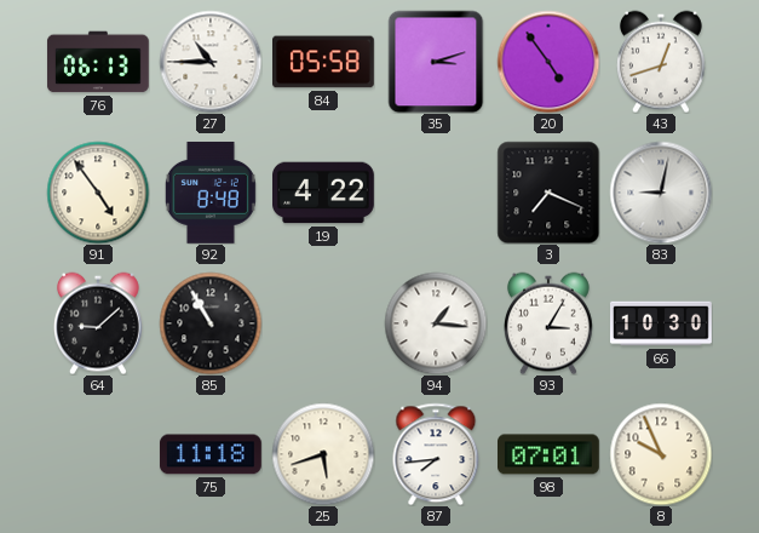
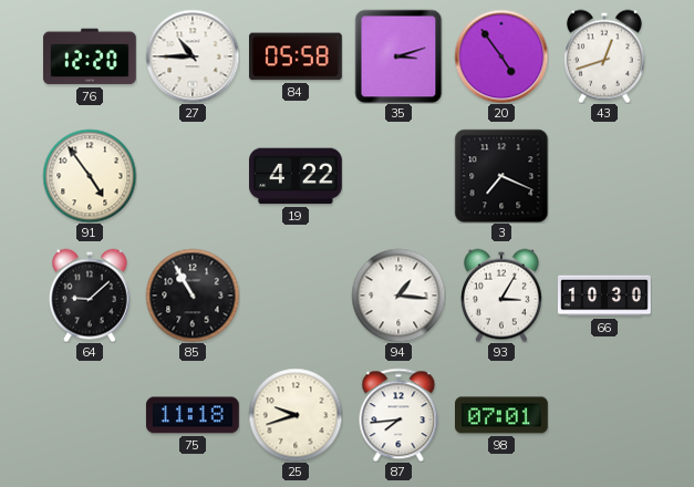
76: 06:13 -> 12:20
92: 8:48 -> none
83: 9:02 -> none
25: 5:42 -> 9:42
8: 9:56 -> none
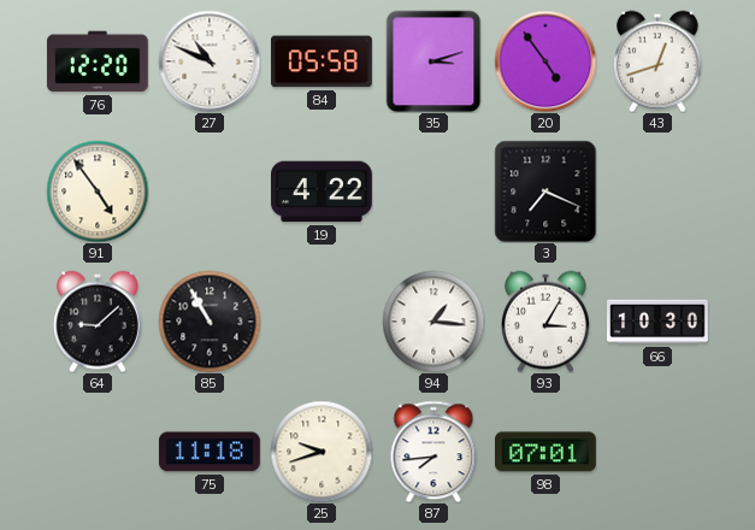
27: 10:45 -> 10:49
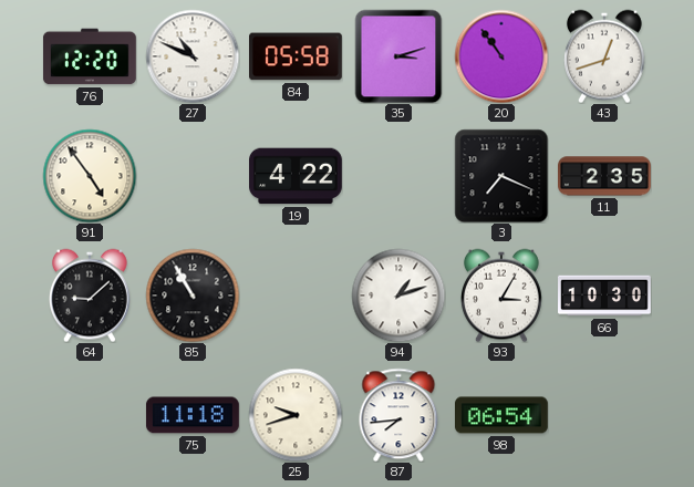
20: 4:54 -> 10:54
11: none -> 2:35
94: 1:16 -> 1:12
98: 07:01 -> 06:54
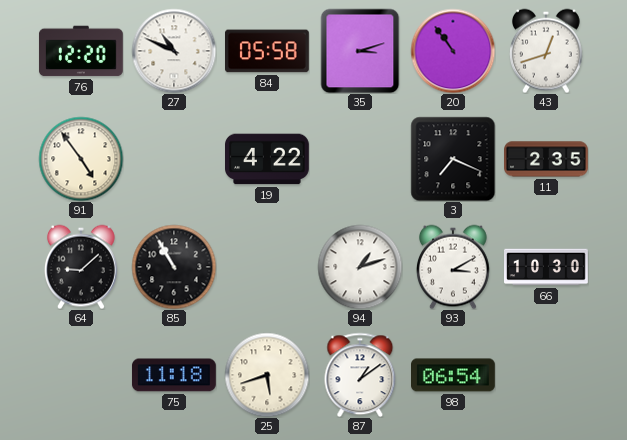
93: 3:05 -> 3:10
25: 9:42 -> 5:42
87: 7:44 -> 1:09
